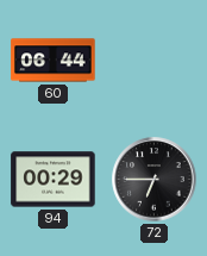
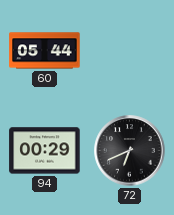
60: 06:44 -> 05:44
72: 6:45 -> 6:41
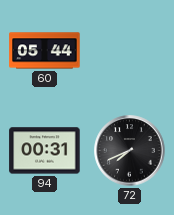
94: 00:29 -> 00:31
72: 6:41 -> 7:41
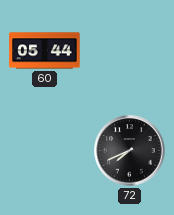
94: 00:31 -> none
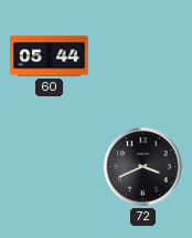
72: 7:41 -> 3:41
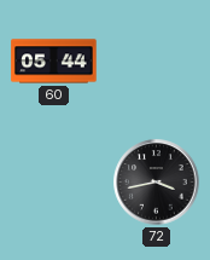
72: 3:41 -> 3:43
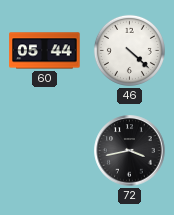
46: none -> 4:22
